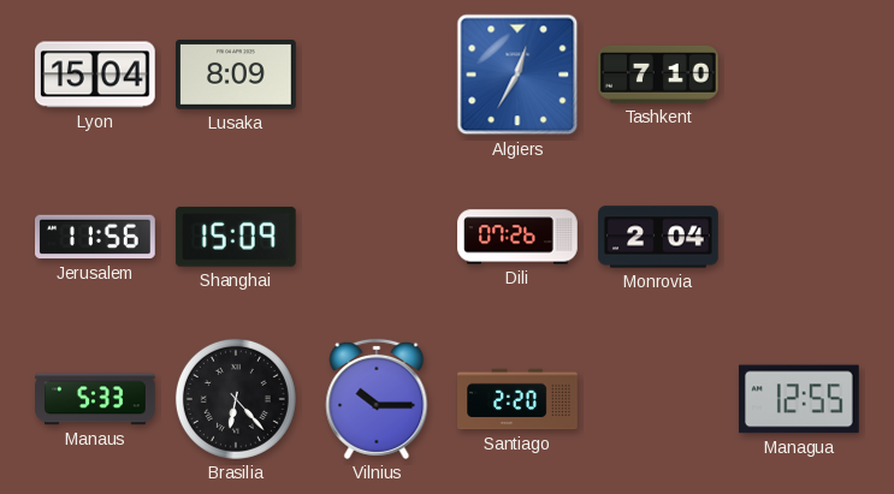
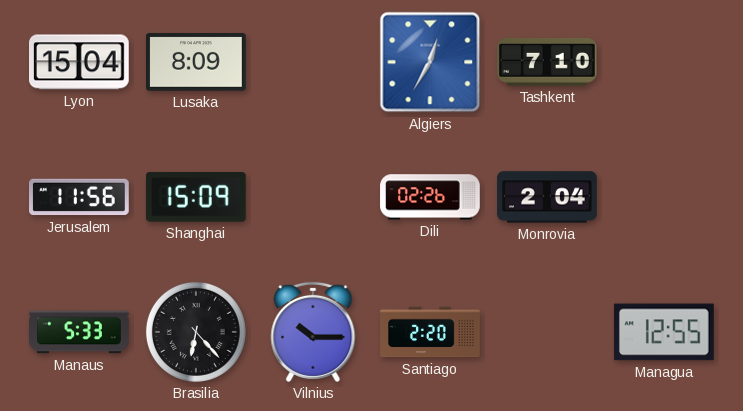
Dili: 07:26 -> 02:26
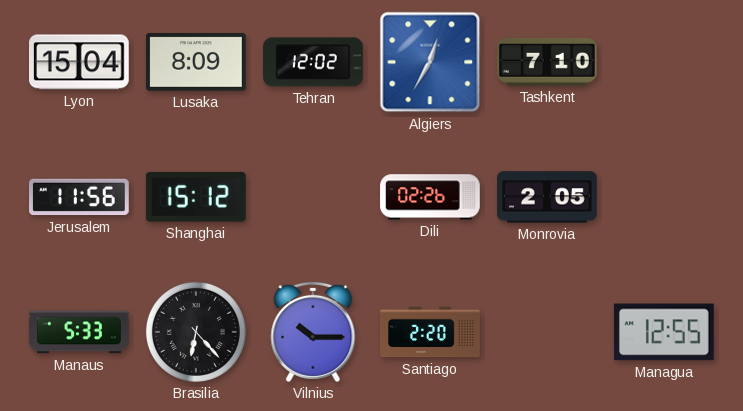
Tehran: none -> 12:02
Shanghai: 15:09 -> 15:12
Monrovia: 2:04 -> 2:05
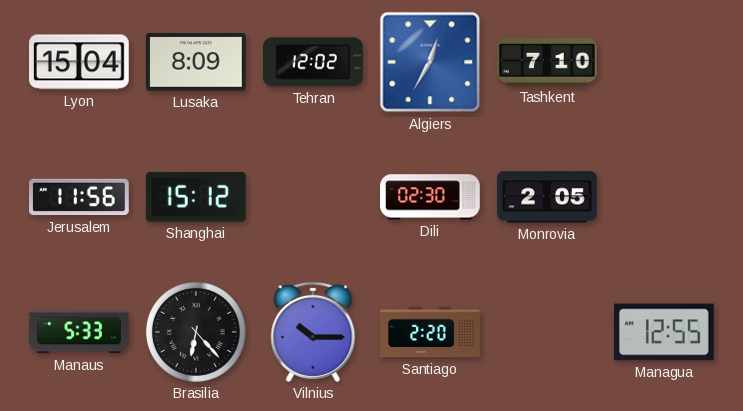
Dili: 02:26 -> 02:30
